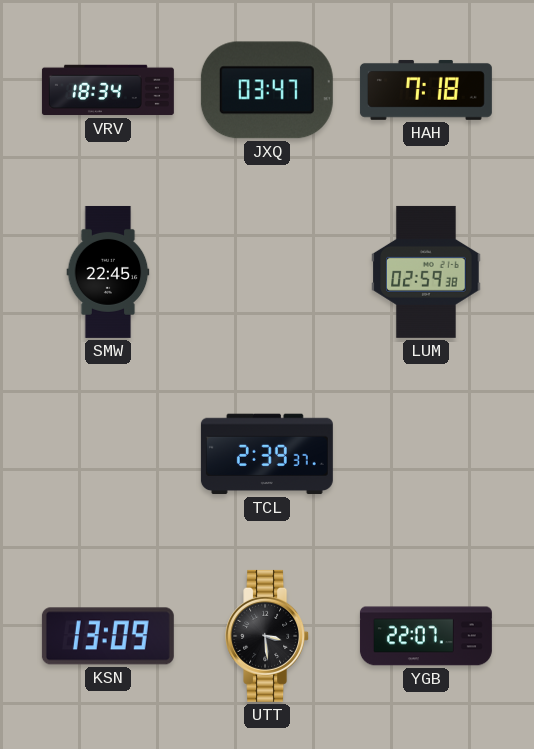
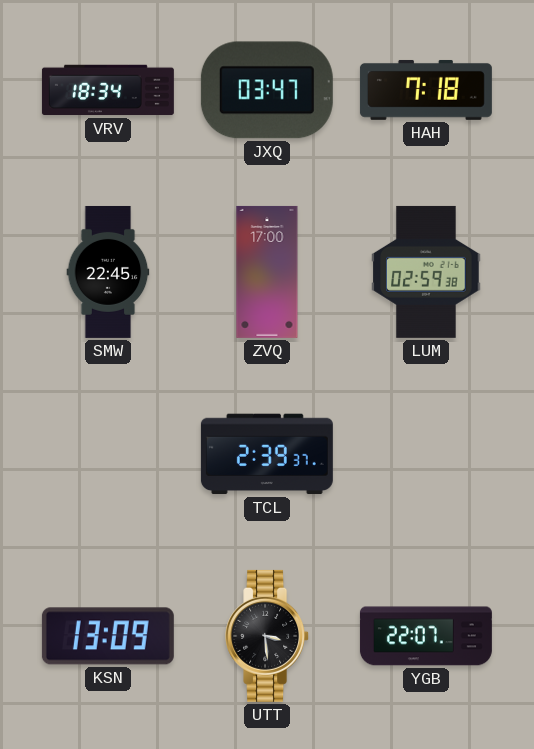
ZVQ: none -> 17:00
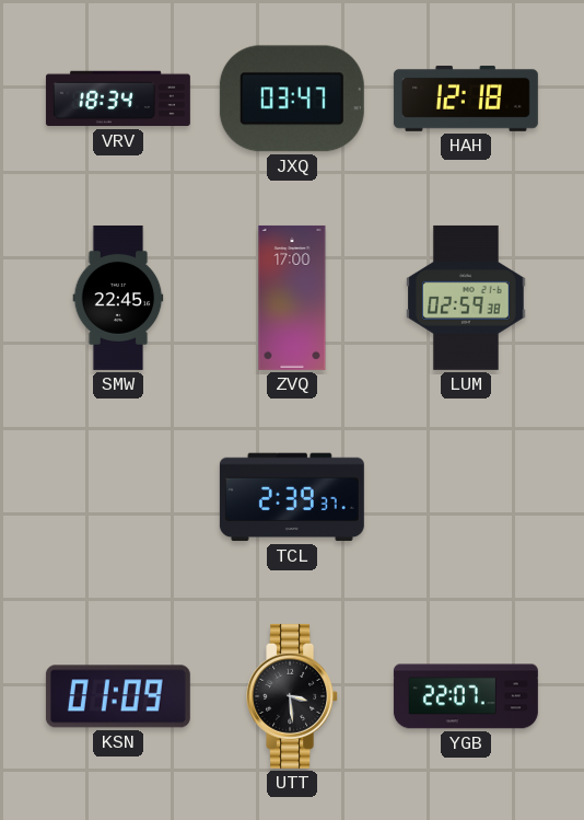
HAH: 7:18 -> 12:18
KSN: 13:09 -> 01:09
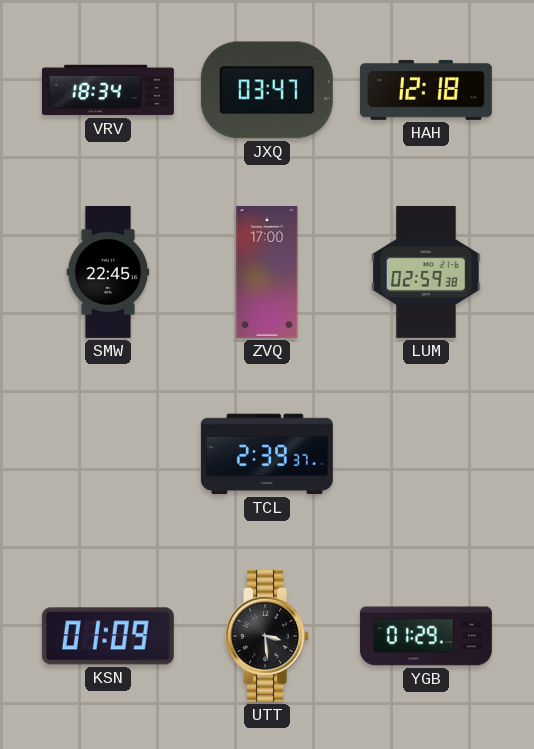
YGB: 22:07 -> 01:29
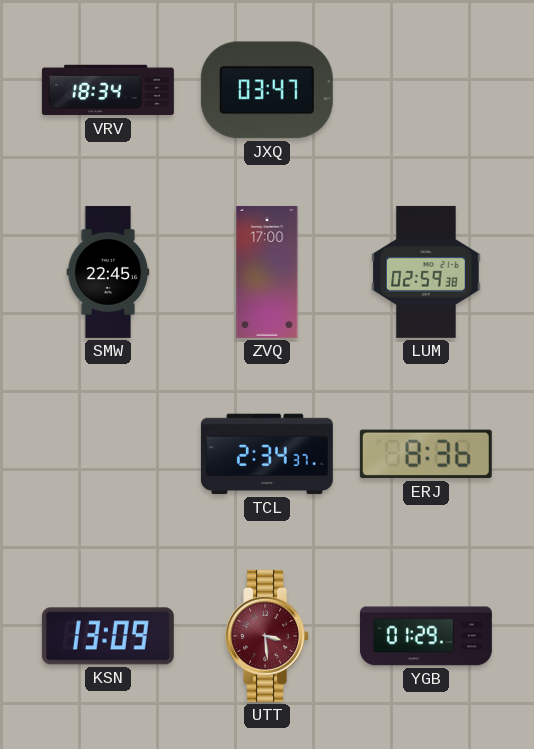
HAH: 12:18 -> none
TCL: 2:39 -> 2:34
ERJ: none -> 8:36
KSN: 01:09 -> 13:09
UTT dial: black -> burgundy
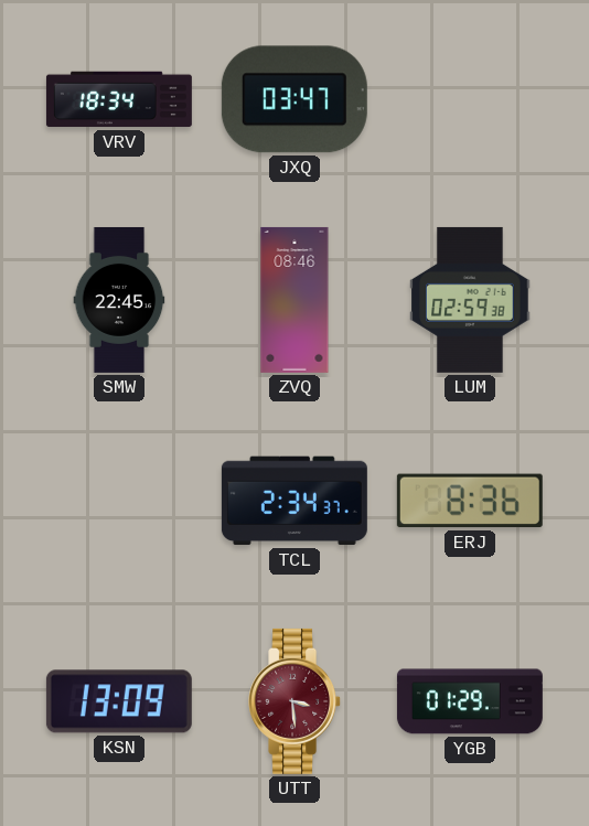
ZVQ: 17:00 -> 08:46
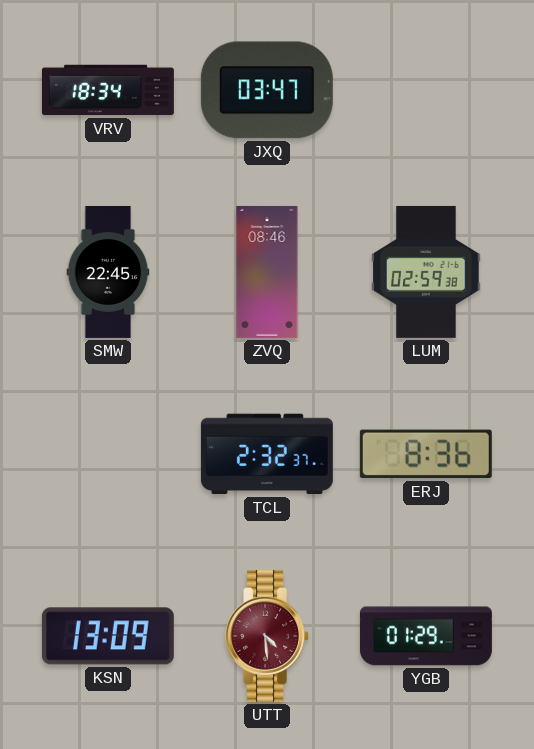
TCL: 2:34 -> 2:32
UTT: 3:29 -> 4:29
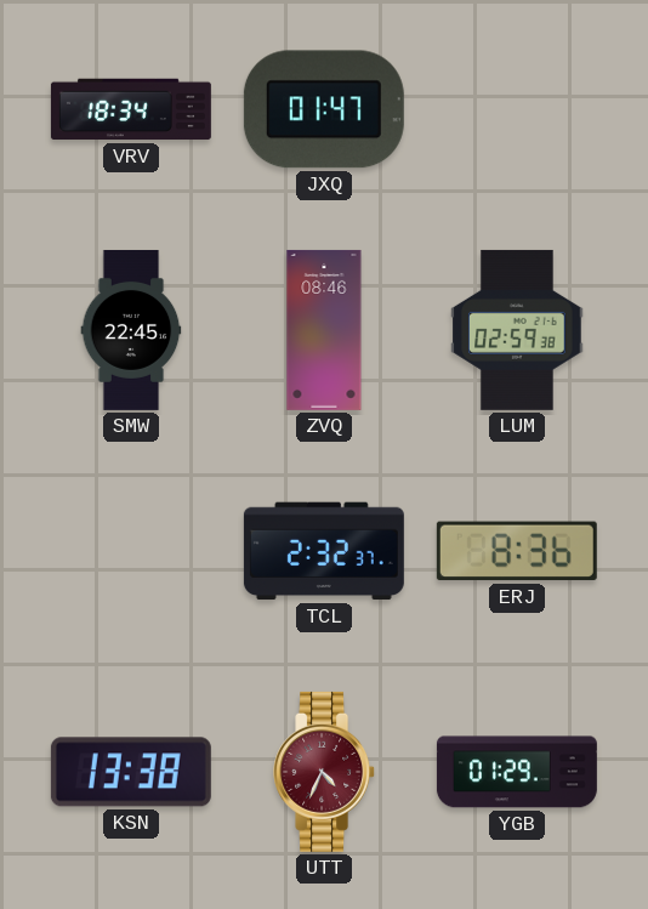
JXQ: 03:47 -> 01:47
KSN: 13:09 -> 13:38
UTT: 4:29 -> 4:34
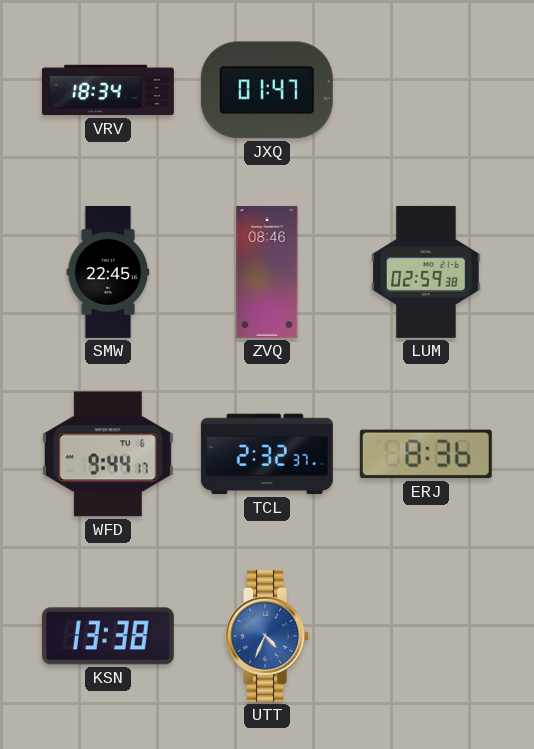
WFD: none -> 9:44
UTT dial: burgundy -> blue
YGB: 01:29 -> none
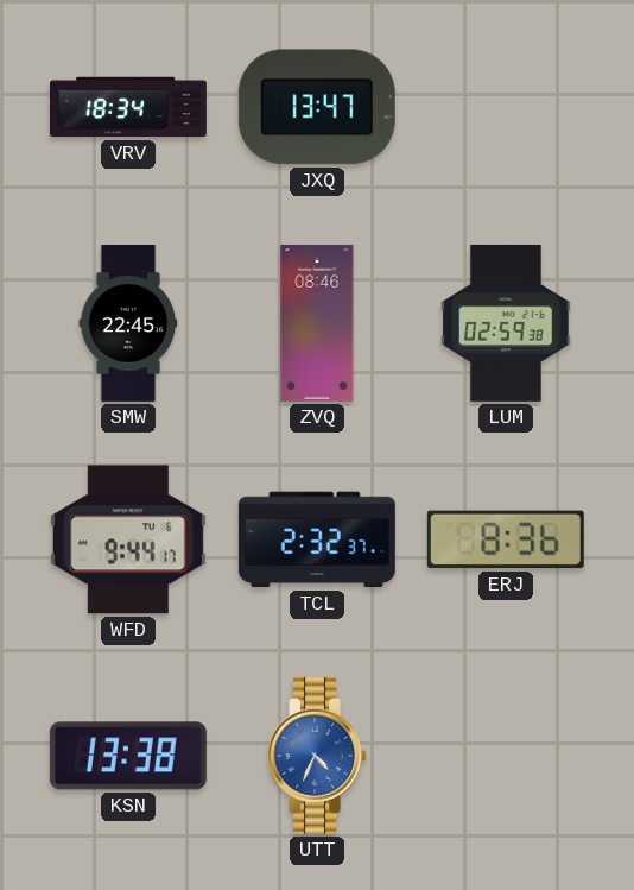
JXQ: 01:47 -> 13:47
